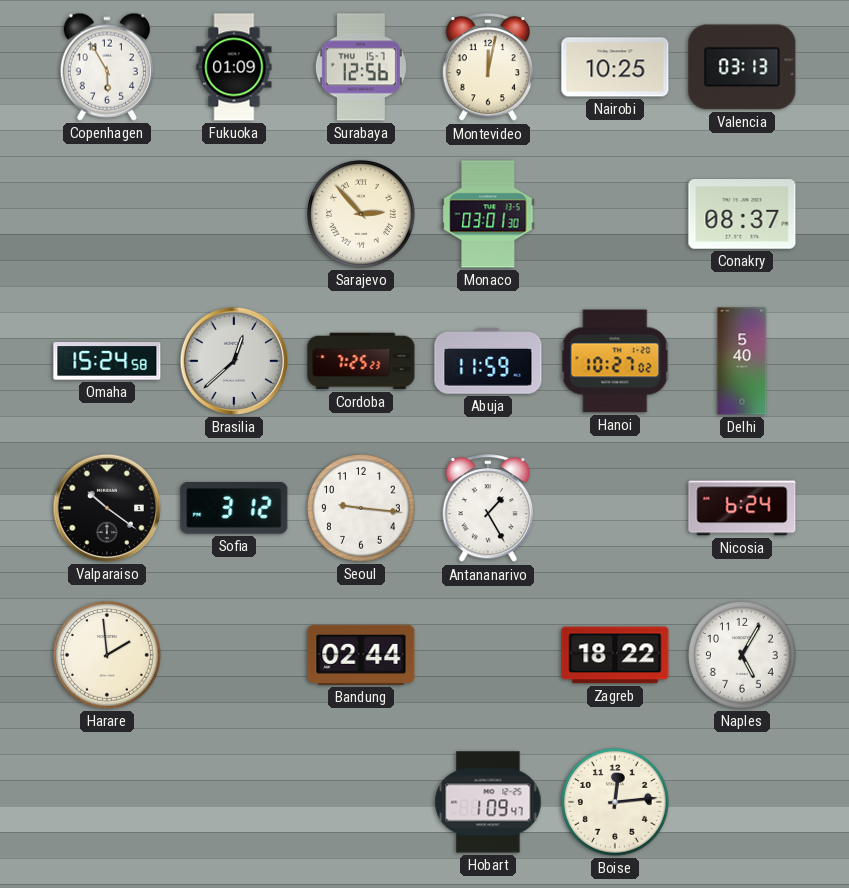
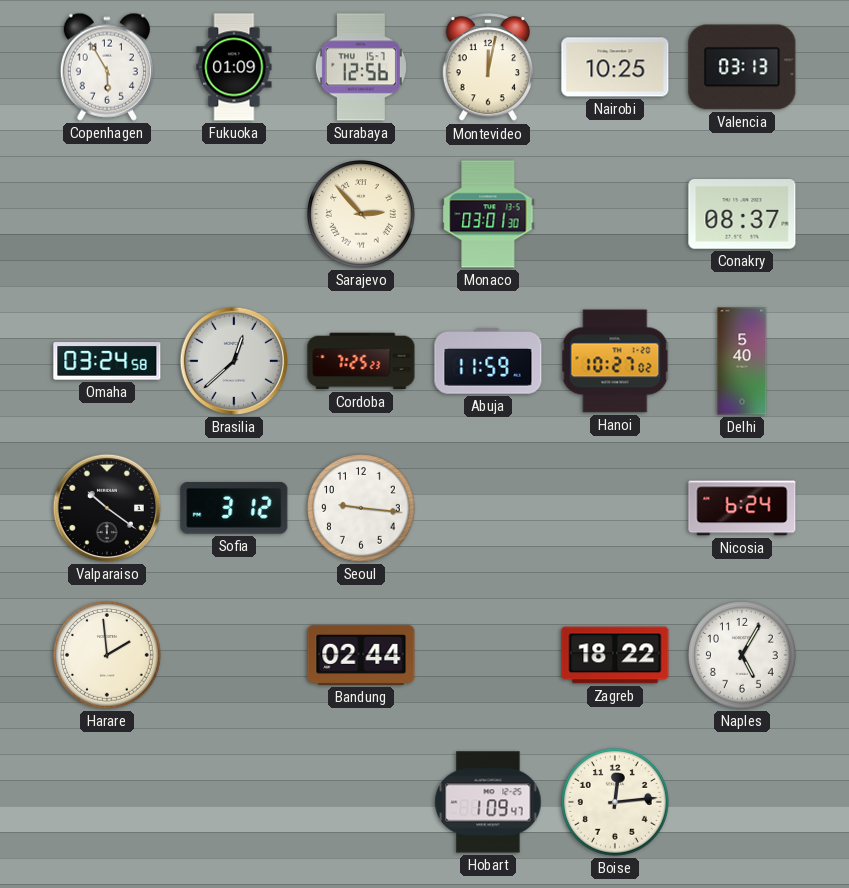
Omaha: 15:24 -> 03:24
Antananarivo: 1:25 -> none
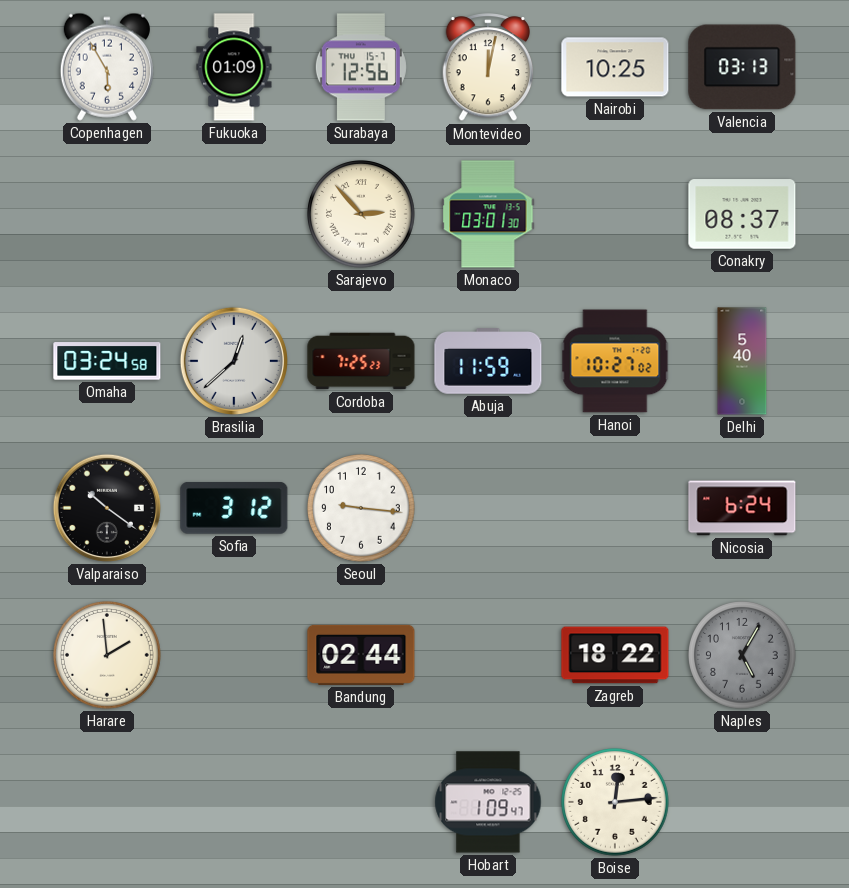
Naples dial: white -> grey
